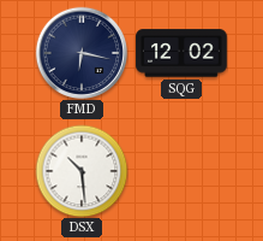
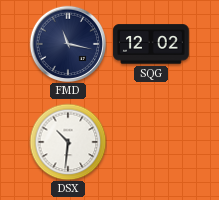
FMD: 6:17 -> 11:17
DSX: 10:29 -> 10:31
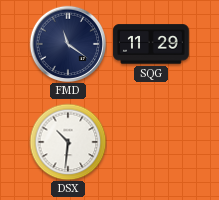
FMD: 11:17 -> 11:21
SQG: 12:02 -> 11:29
